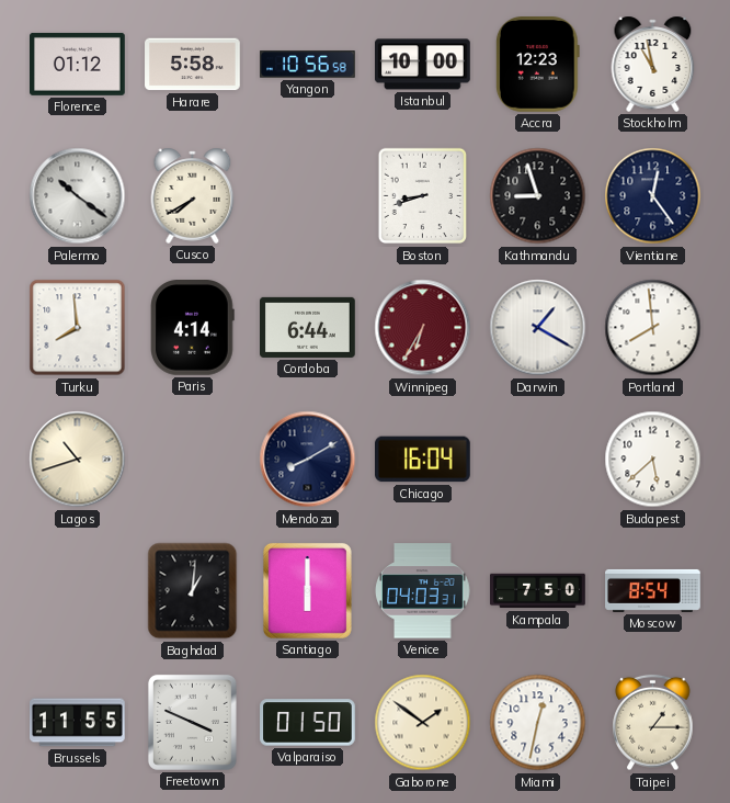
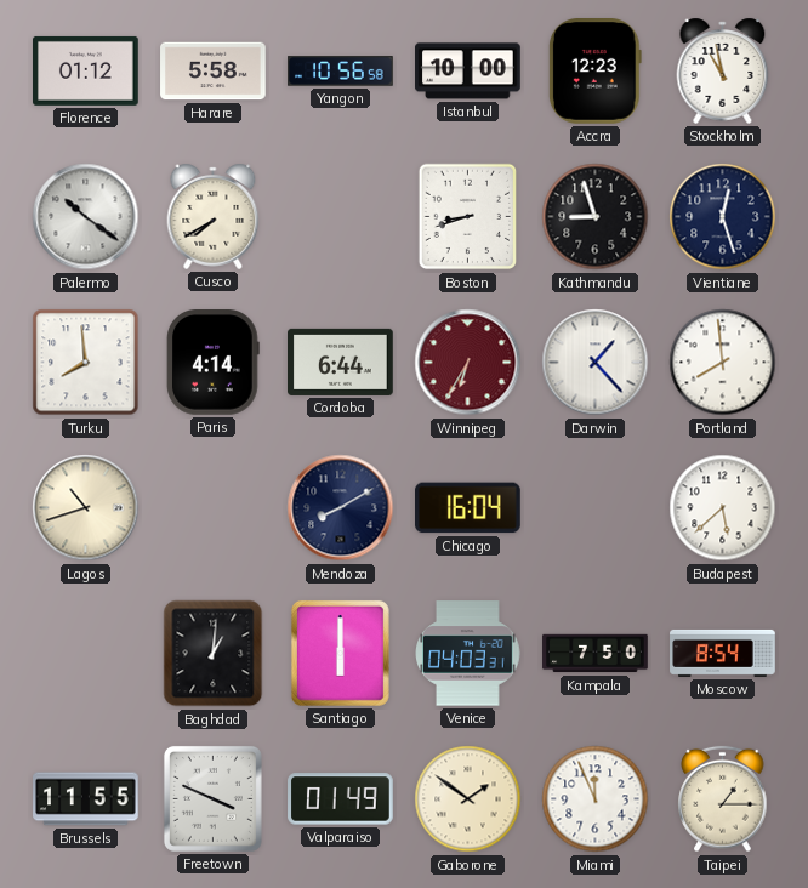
Vientiane: 12:24 -> 12:27
Darwin: 1:20 -> 1:23
Valparaiso: 01:50 -> 01:49
Miami: 12:32 -> 11:56
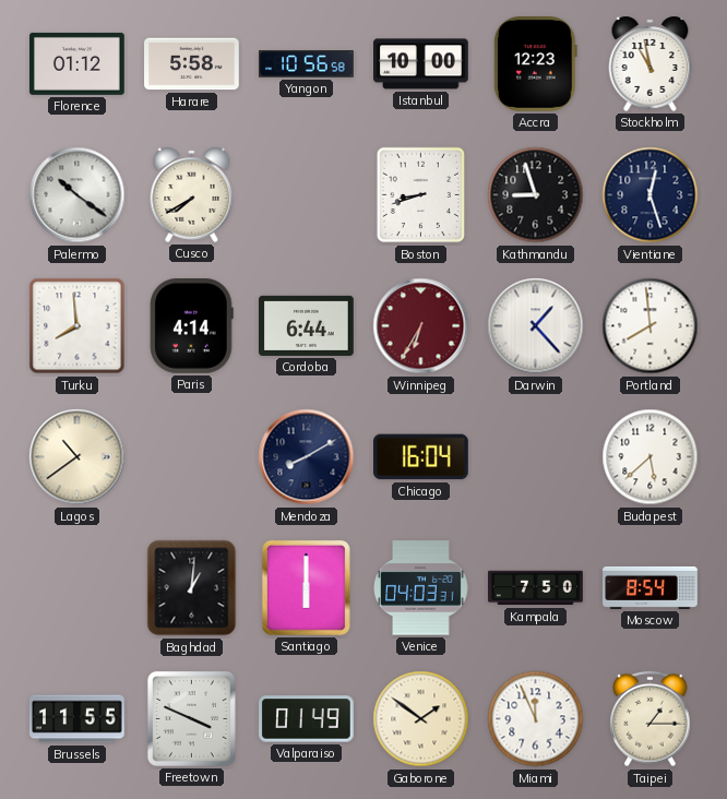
Lagos: 10:42 -> 10:39
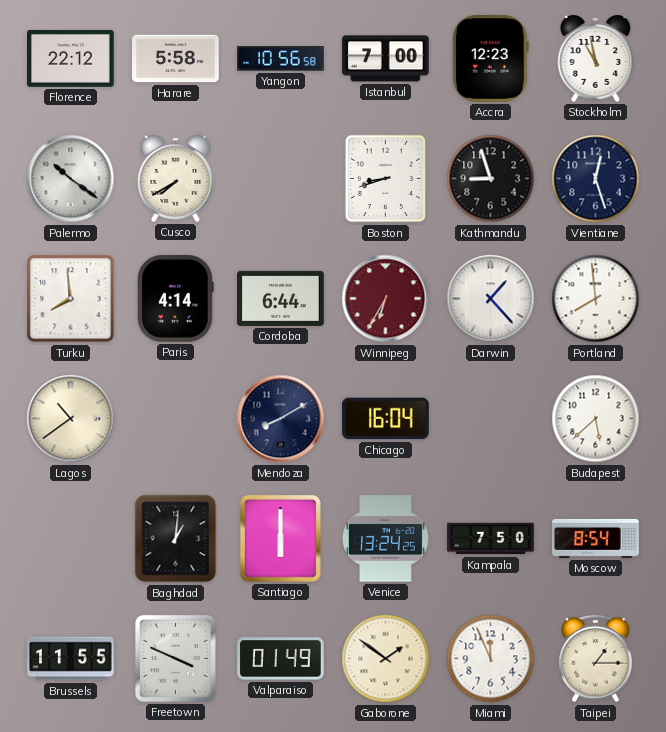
Florence: 01:12 -> 22:12
Istanbul: 10:00 -> 7:00
Venice: 04:03 -> 13:24
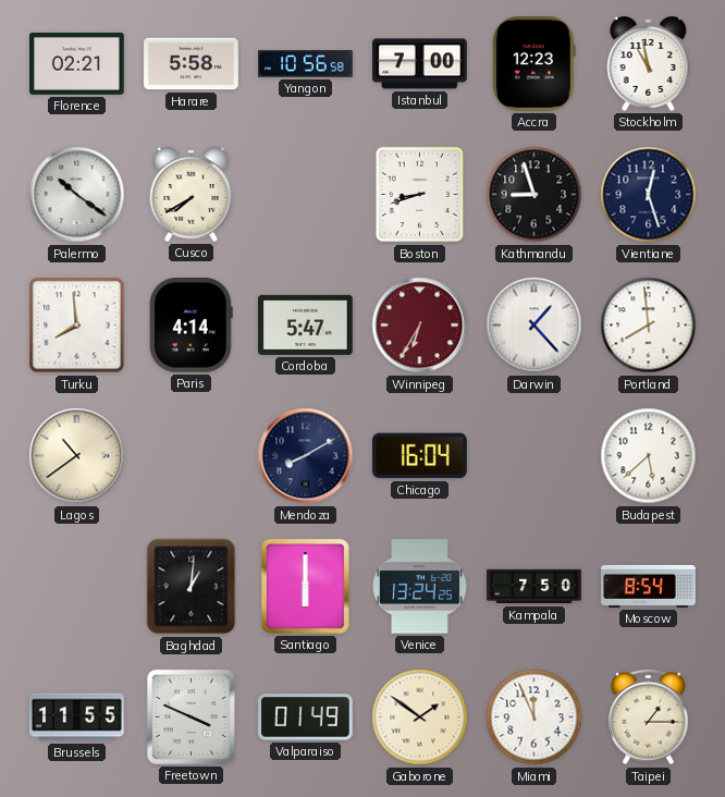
Florence: 22:12 -> 02:21
Cordoba: 6:44 -> 5:47
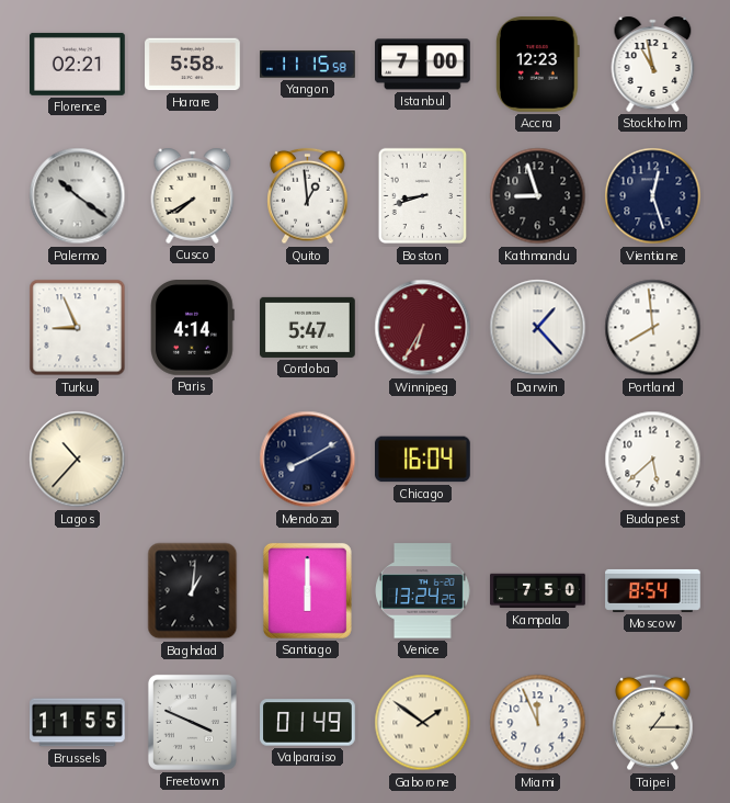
Yangon: 10:56 -> 11:15
Quito: none -> 12:59
Turku: 7:59 -> 8:56
Lagos: 10:39 -> 10:37
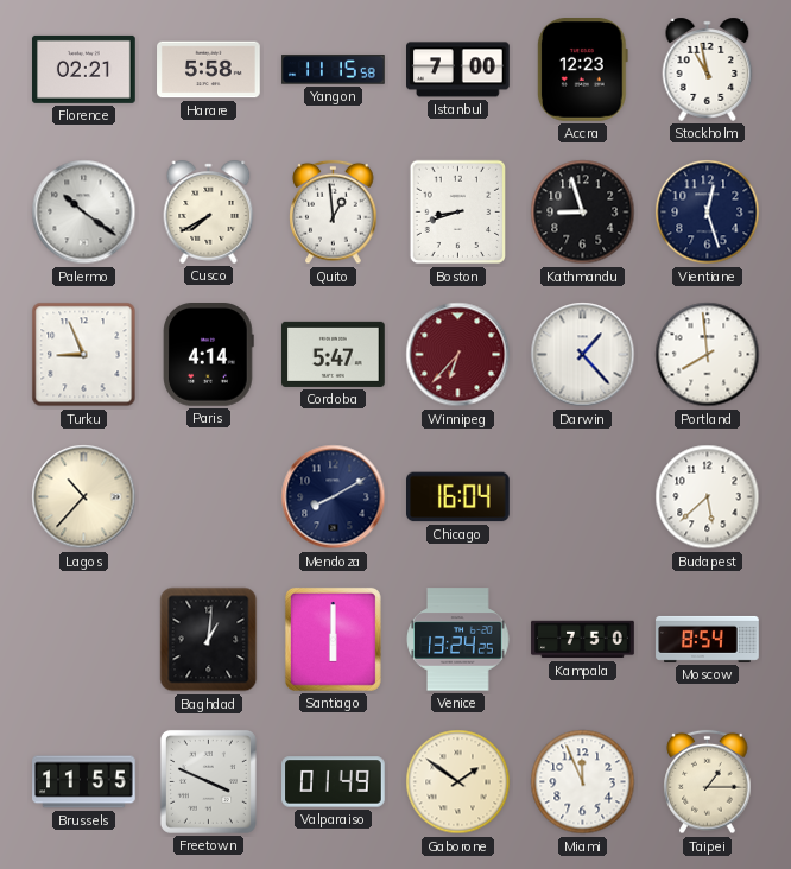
Winnipeg: 6:35 -> 6:37
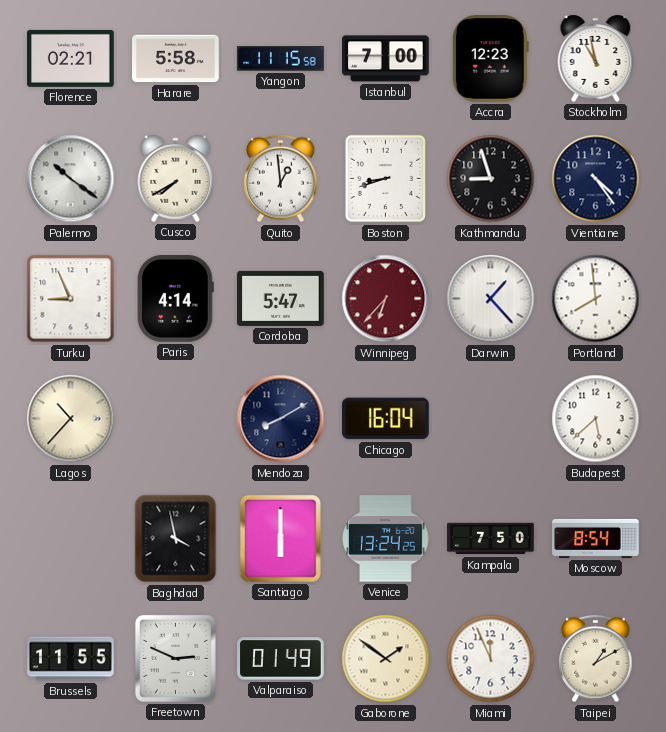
Vientiane: 12:27 -> 4:24
Baghdad: 1:01 -> 3:58
Freetown: 3:49 -> 2:49
Taipei: 1:15 -> 1:10
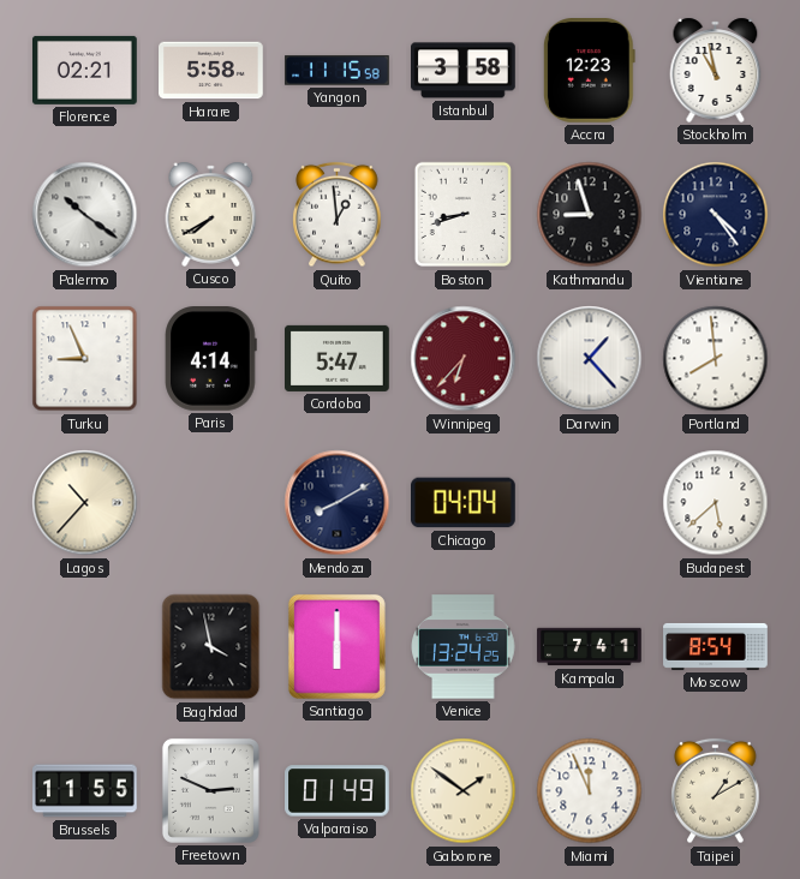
Istanbul: 7:00 -> 3:58
Chicago: 16:04 -> 04:04
Kampala: 7:50 -> 7:41
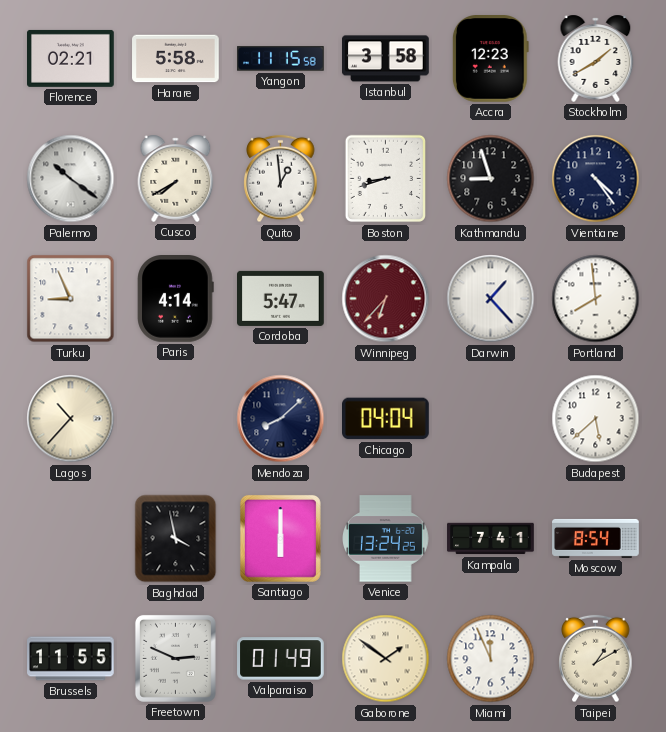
Stockholm: 10:58 -> 1:40
Mendoza: 8:10 -> 8:08
